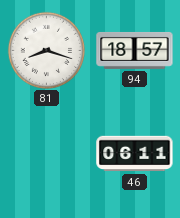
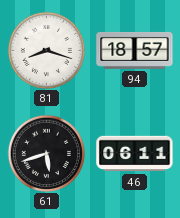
61: none -> 5:42
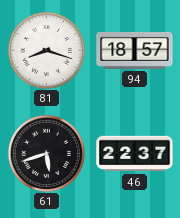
46: 06:11 -> 22:37
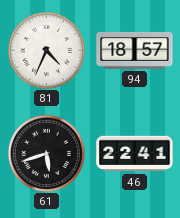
81: 8:18 -> 4:34
46: 22:37 -> 22:41
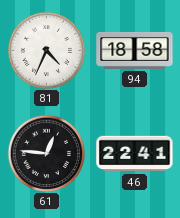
94: 18:57 -> 18:58
61: 5:42 -> 12:46
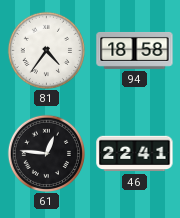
81: 4:34 -> 4:36
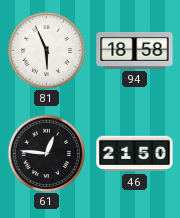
81: 4:36 -> 5:56
46: 22:41 -> 21:50
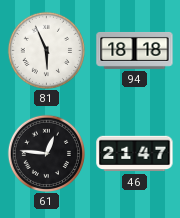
94: 18:58 -> 18:18
46: 21:50 -> 21:47
